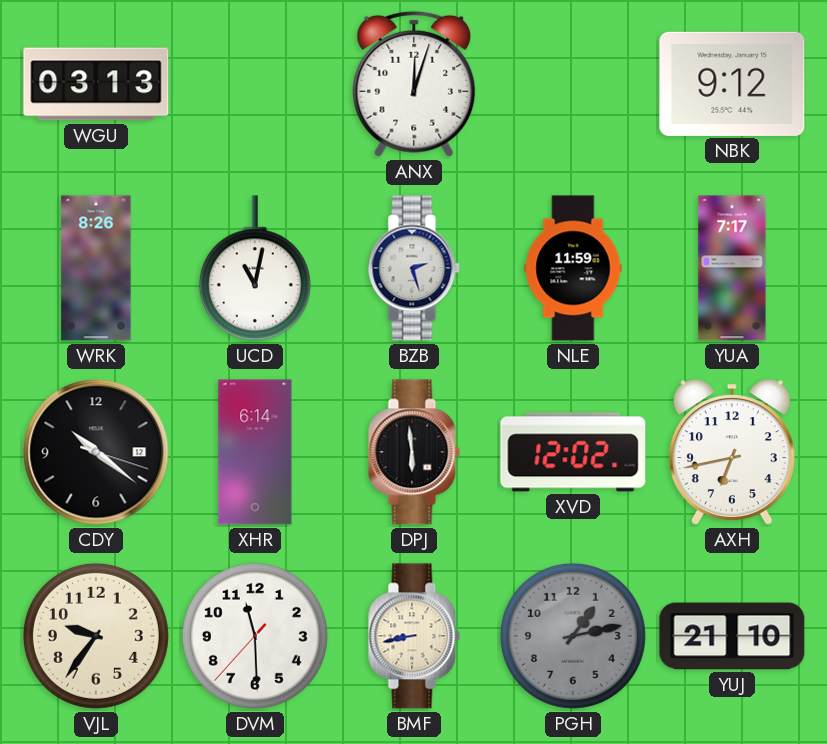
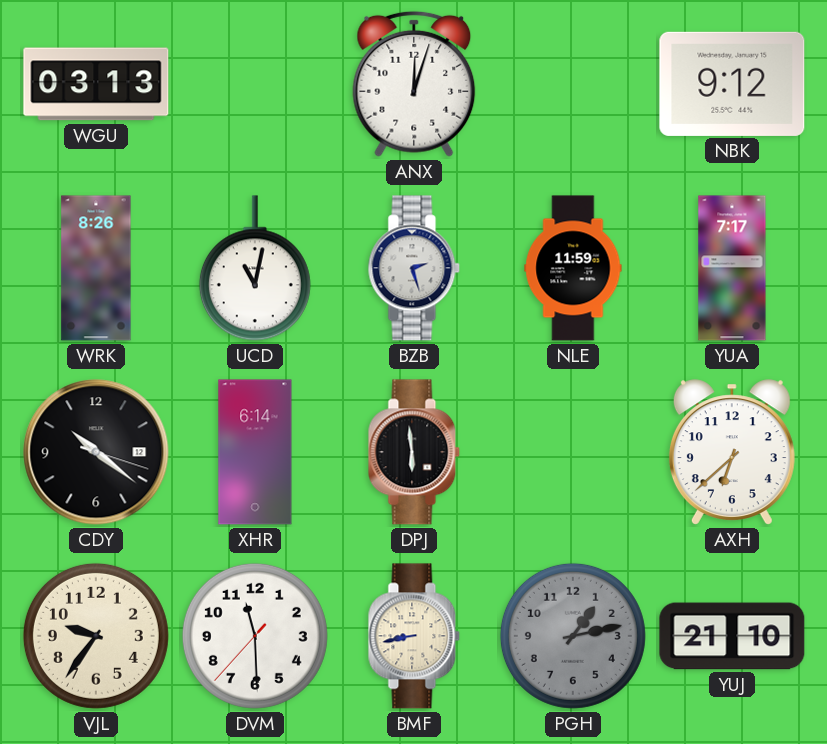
XVD: 12:02 -> none
AXH: 6:43 -> 6:38
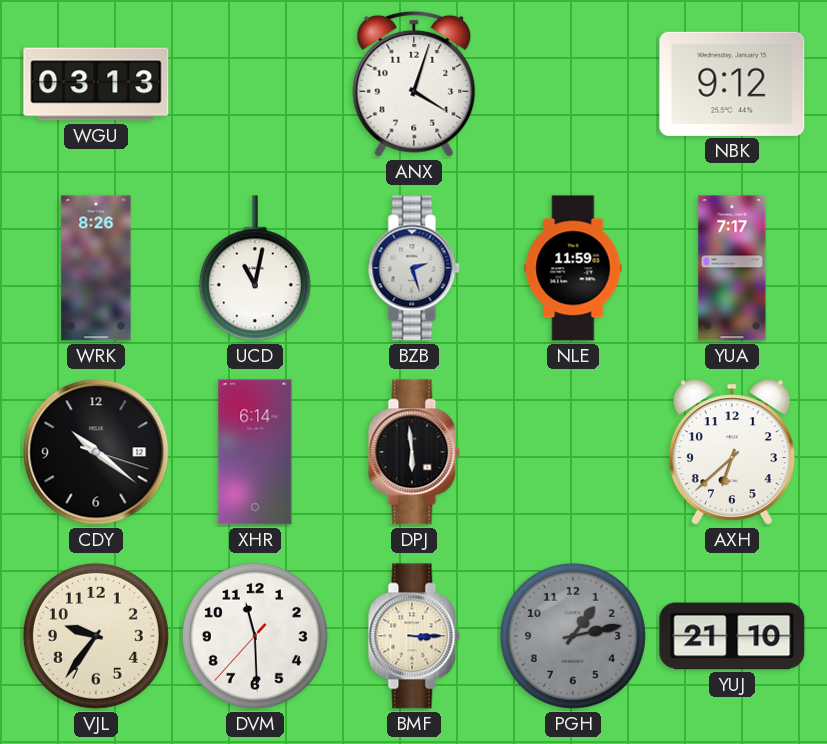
ANX: 12:03 -> 4:03
BMF: 8:43 -> 3:15
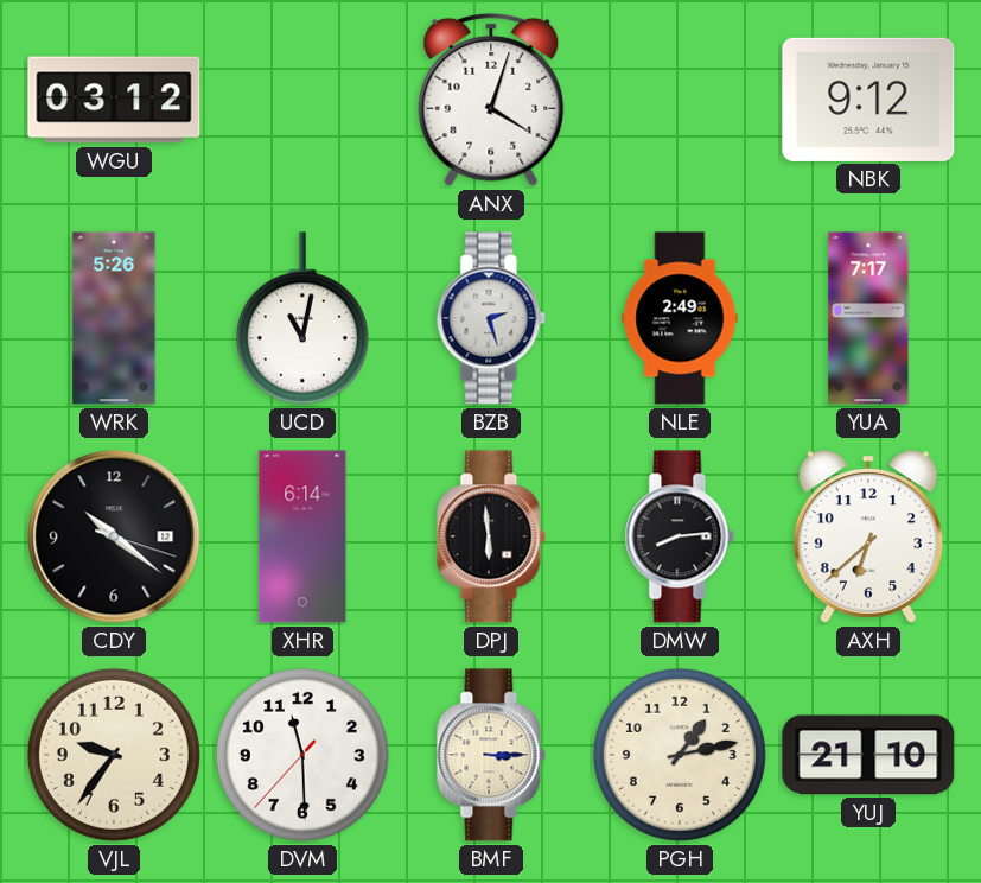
WGU: 03:13 -> 03:12
WRK: 8:26 -> 5:26
NLE: 11:59 -> 2:49
DMW: none -> 8:14
PGH dial: grey -> cream
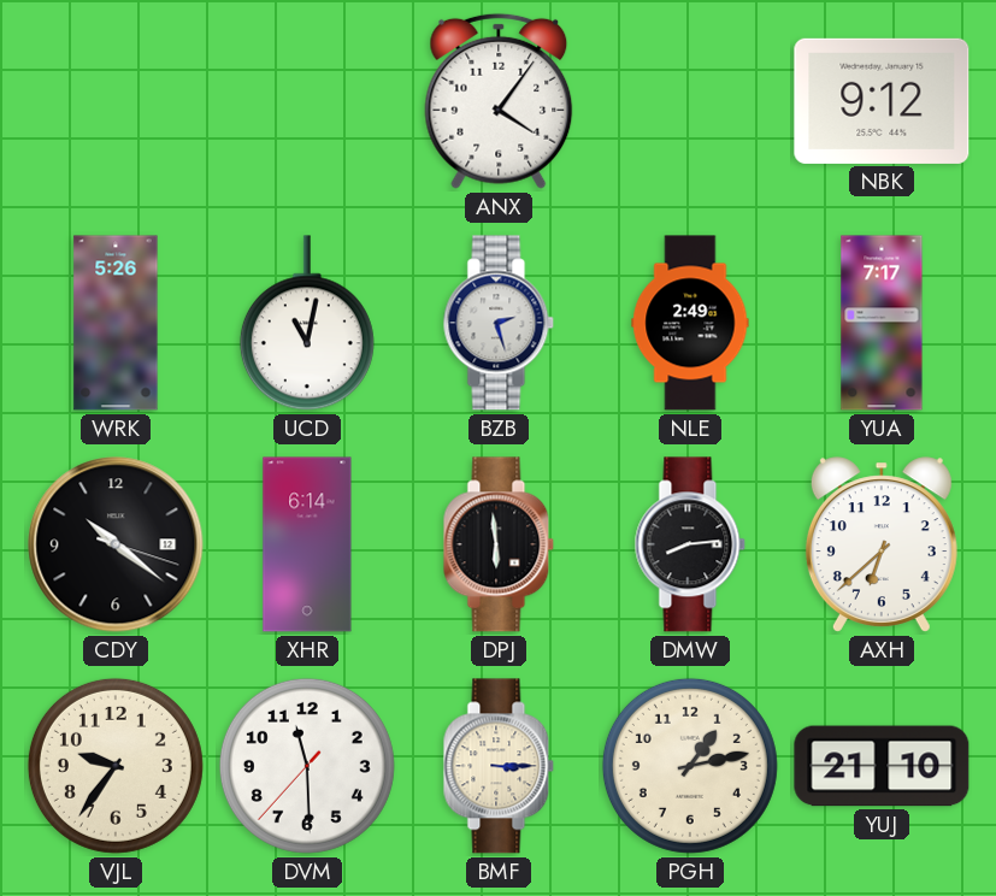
WGU: 03:12 -> none
ANX: 4:03 -> 4:06
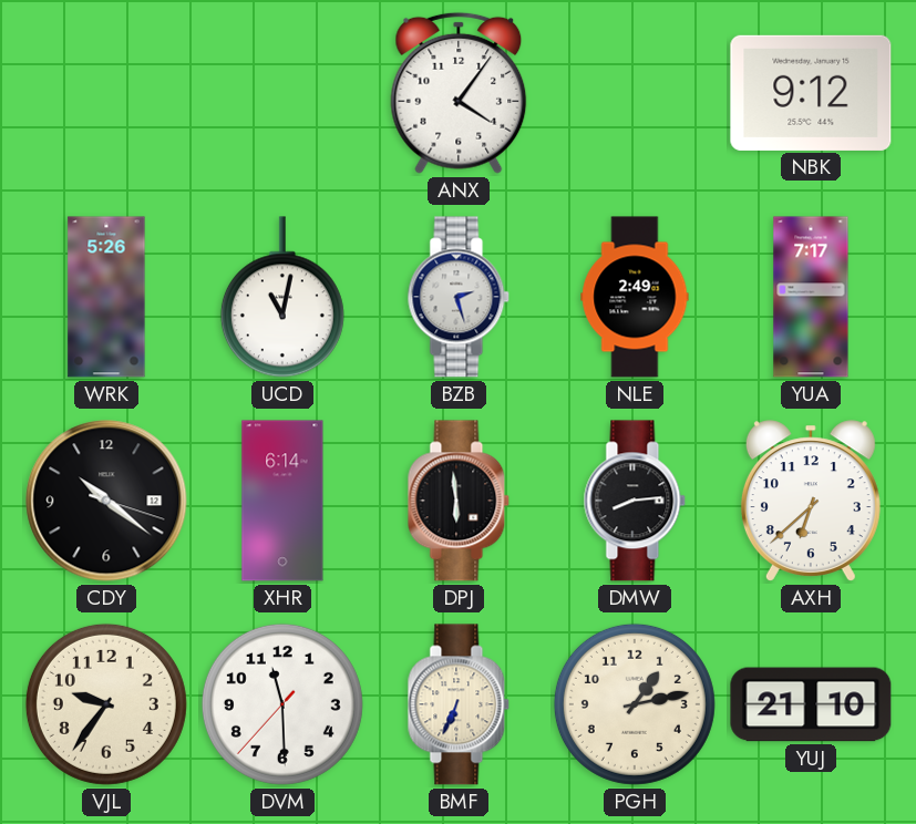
BMF: 3:15 -> 6:34
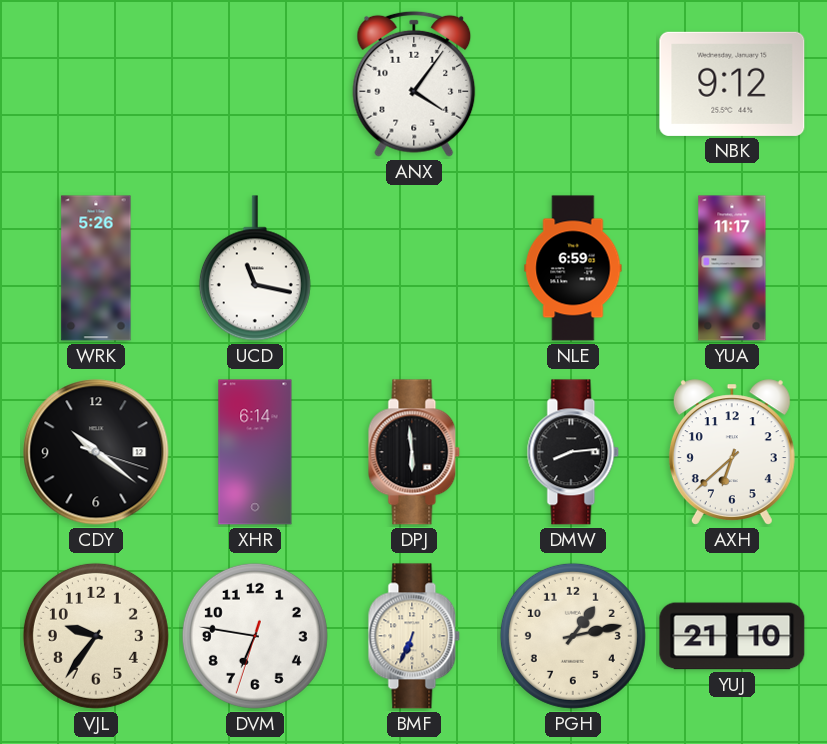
UCD: 11:02 -> 11:17
BZB: 2:27 -> none
NLE: 2:49 -> 6:59
YUA: 7:17 -> 11:17
DVM: 11:29 -> 6:46
